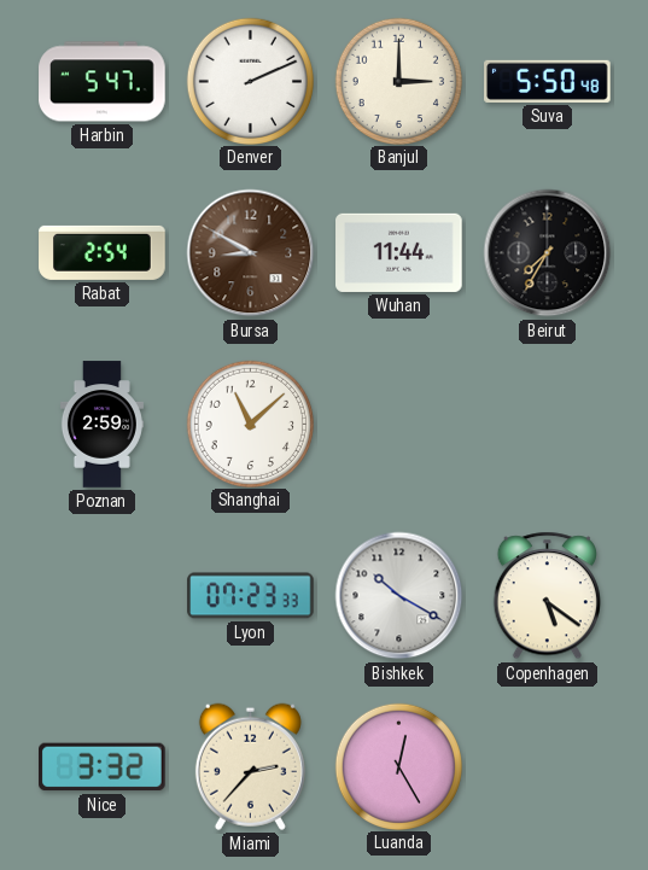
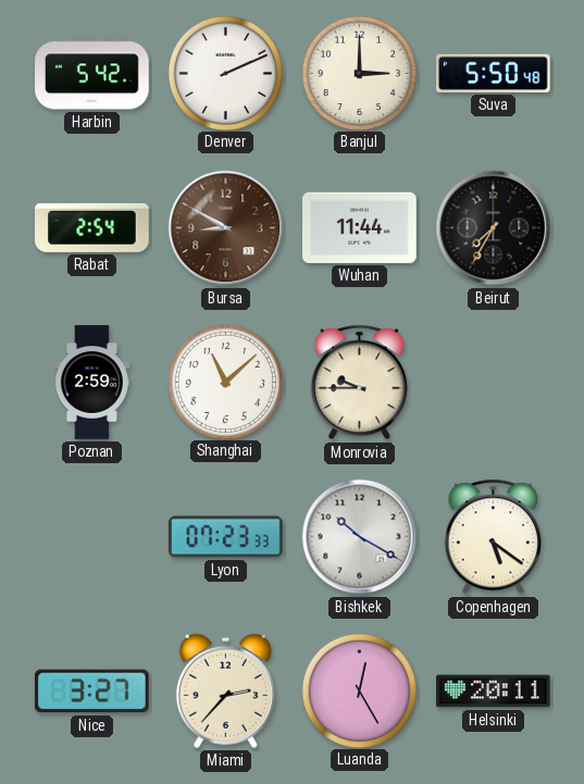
Harbin: 5:47 -> 5:42
Monrovia: none -> 9:45
Nice: 3:32 -> 3:27
Helsinki: none -> 20:11
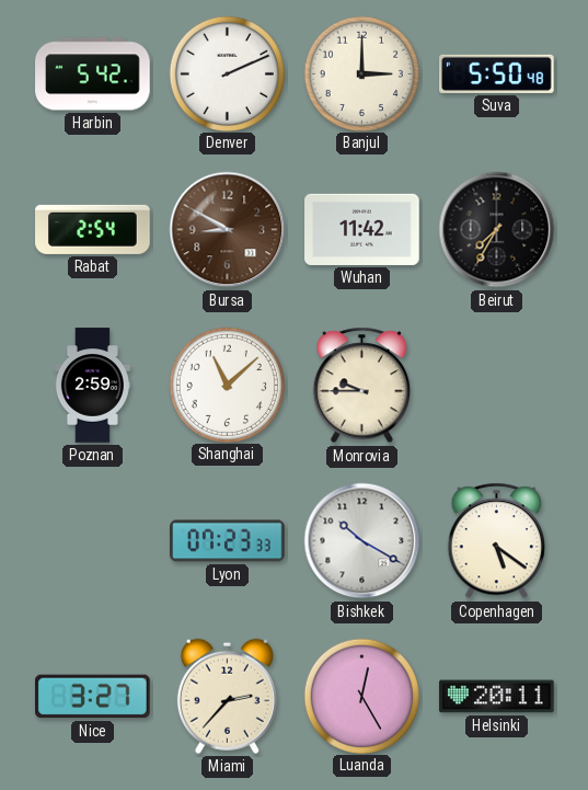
Wuhan: 11:44 -> 11:42
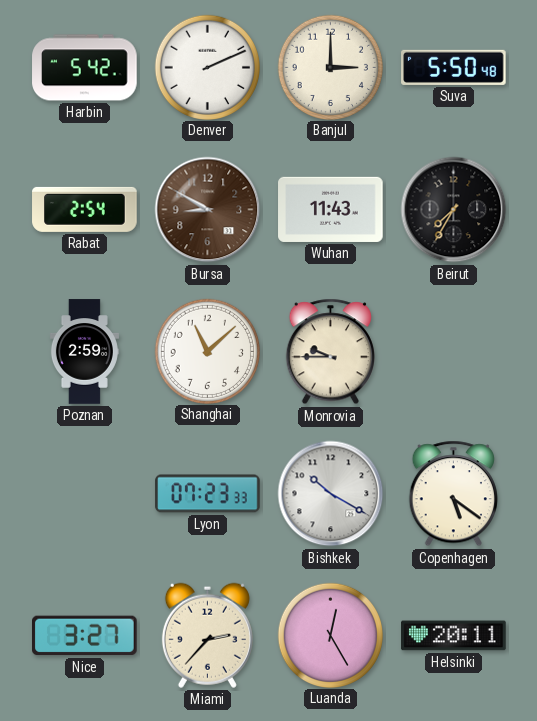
Wuhan: 11:42 -> 11:43
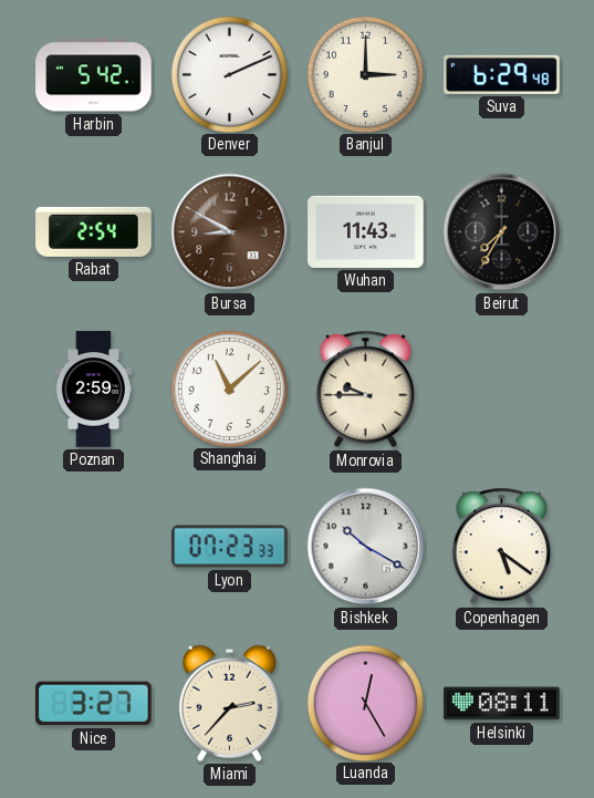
Suva: 5:50 -> 6:29
Helsinki: 20:11 -> 08:11
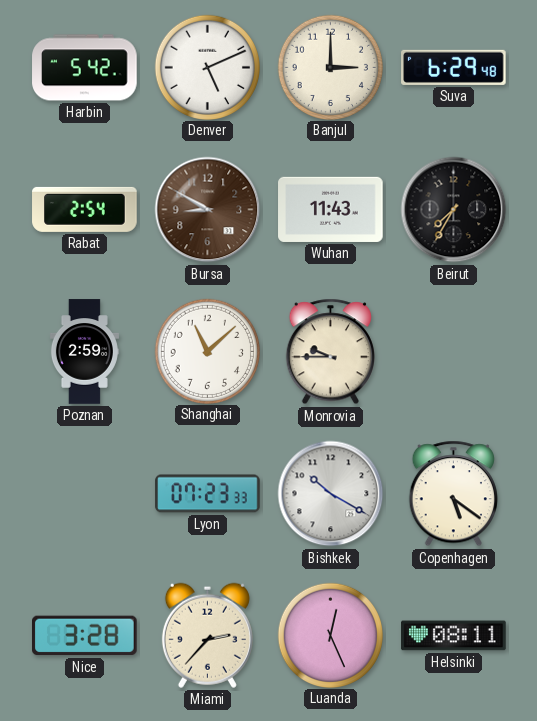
Denver: 2:11 -> 5:11
Nice: 3:27 -> 3:28
Luanda: 12:25 -> 12:26
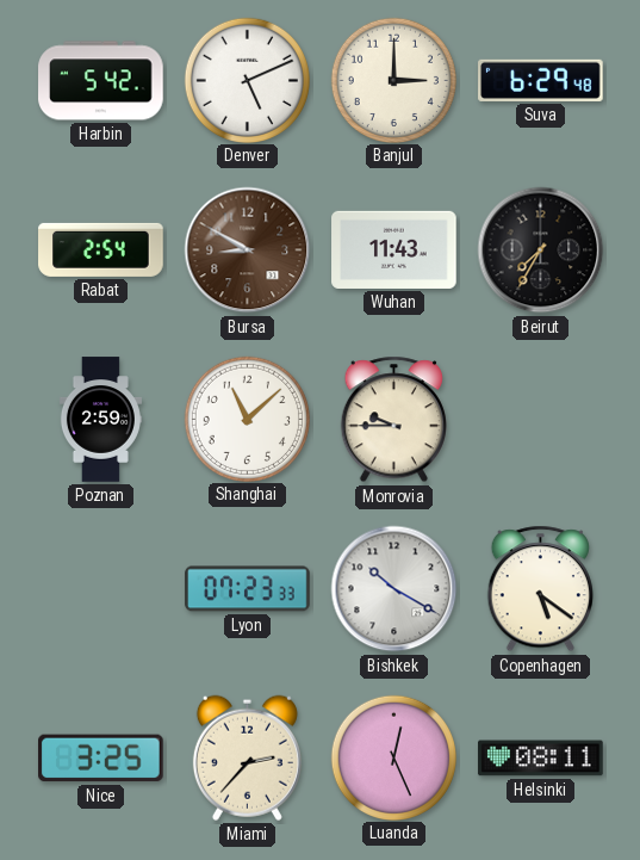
Nice: 3:28 -> 3:25
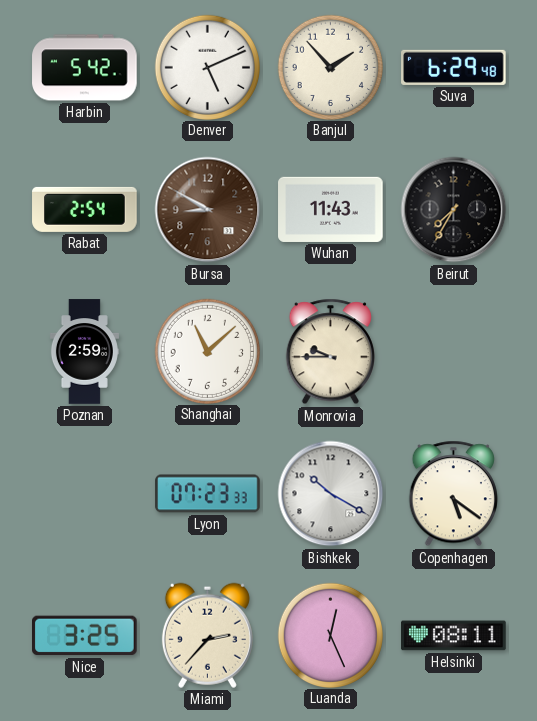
Banjul: 3:00 -> 1:53
